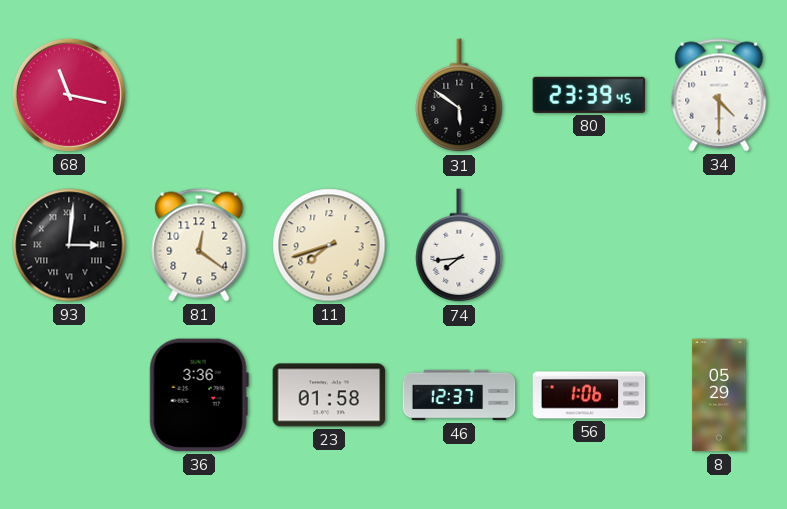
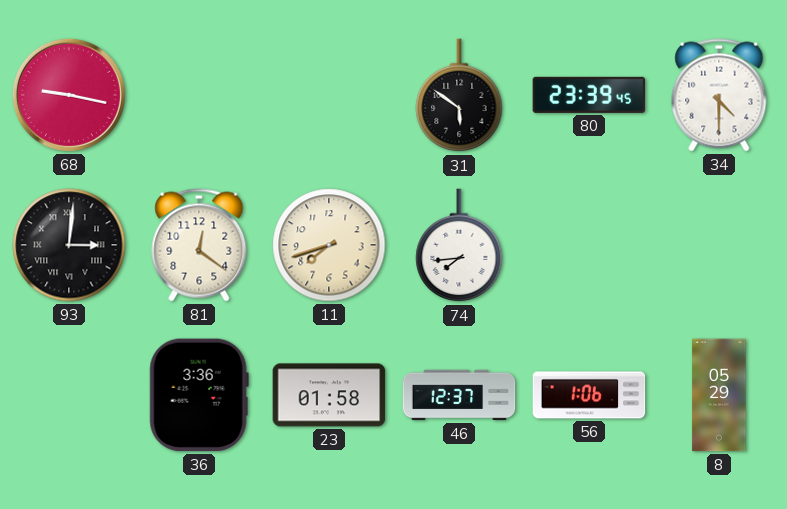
68: 11:17 -> 9:17
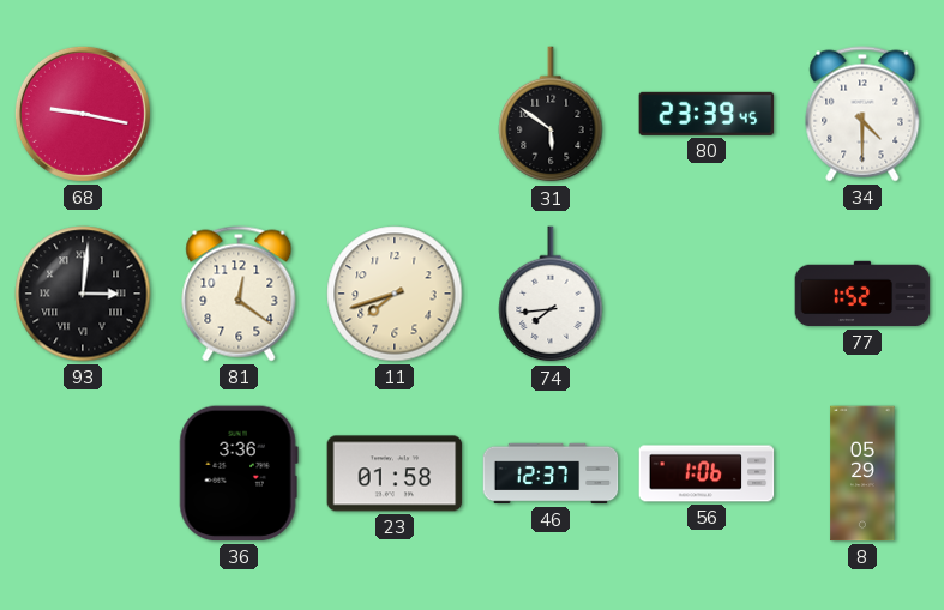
77: none -> 1:52
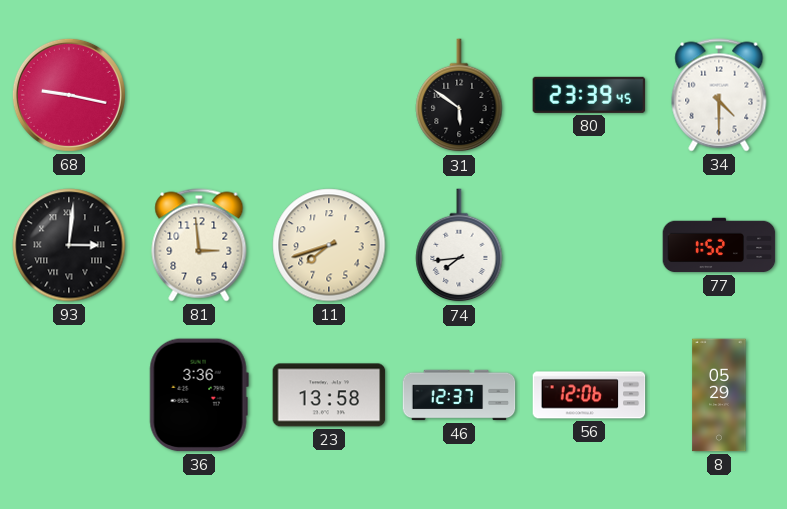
81: 12:21 -> 2:59
23: 01:58 -> 13:58
56: 1:06 -> 12:06
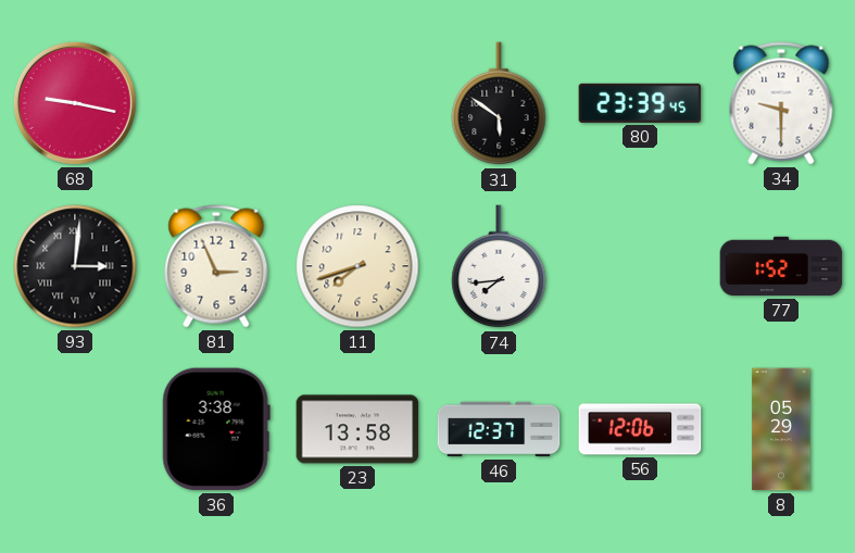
34: 4:30 -> 9:30
81: 2:59 -> 2:56
36: 3:36 -> 3:38
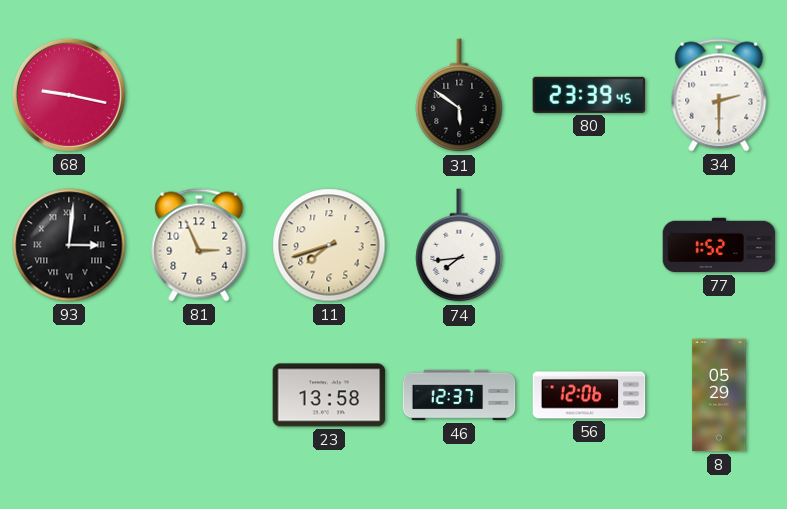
34: 9:30 -> 2:30
36: 3:38 -> none
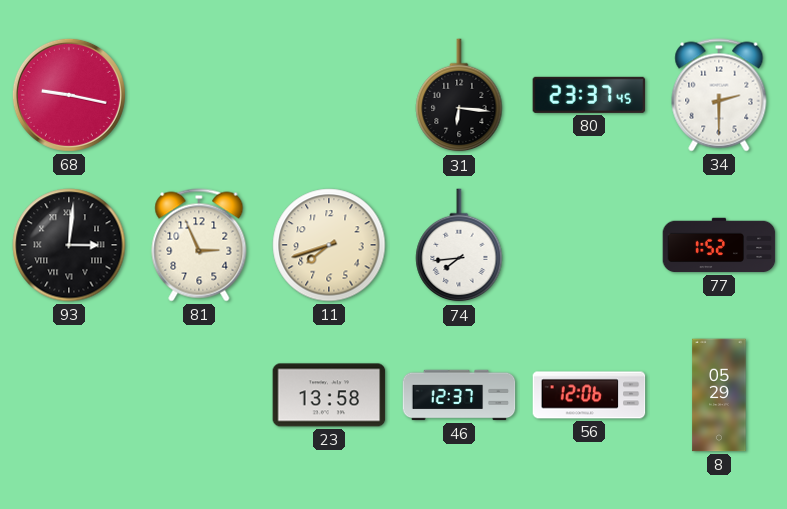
31: 5:51 -> 6:16
80: 23:39 -> 23:37
